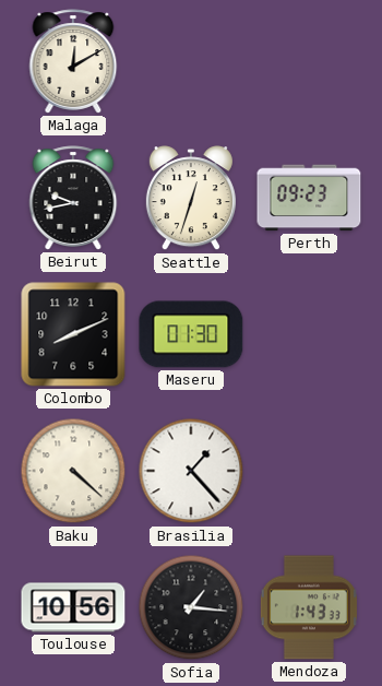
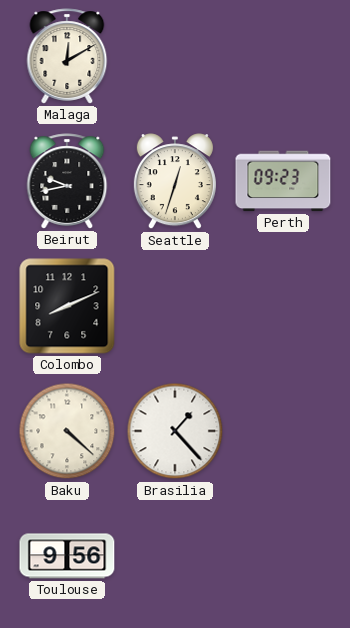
Maseru: 01:30 -> none
Toulouse: 10:56 -> 9:56
Sofia: 1:16 -> none
Mendoza: 1:43 -> none
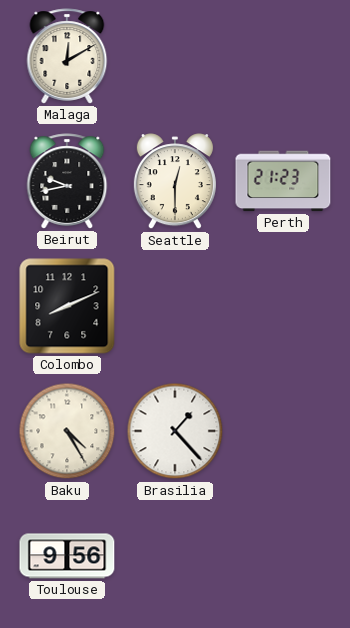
Seattle: 12:33 -> 12:30
Perth: 09:23 -> 21:23
Baku: 4:22 -> 4:25
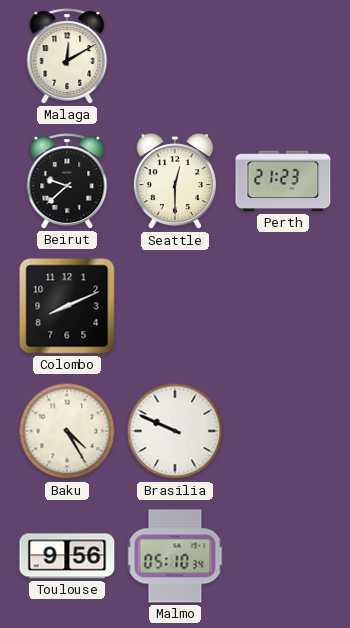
Beirut: 9:43 -> 9:38
Brasilia: 1:23 -> 9:49
Malmo: none -> 05:10
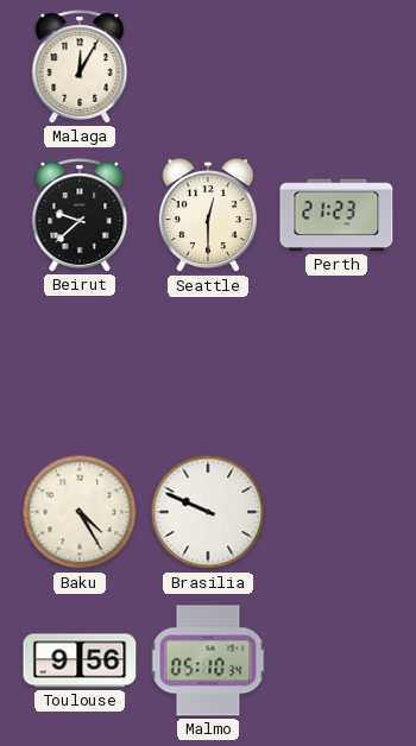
Malaga: 12:10 -> 12:05
Colombo: 8:11 -> none
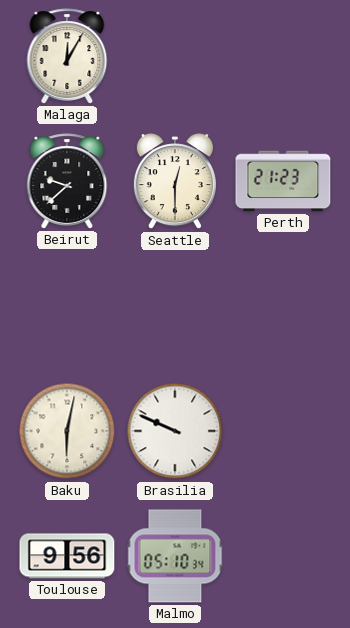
Baku: 4:25 -> 6:02
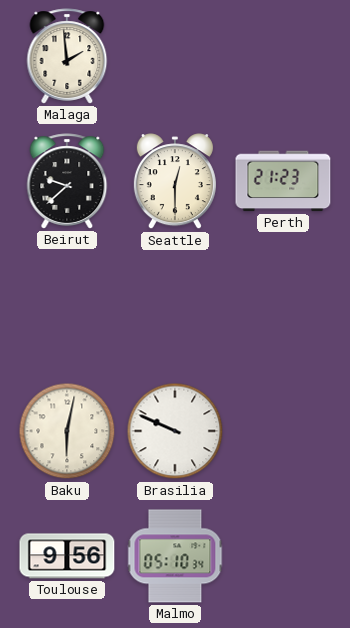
Malaga: 12:05 -> 1:59
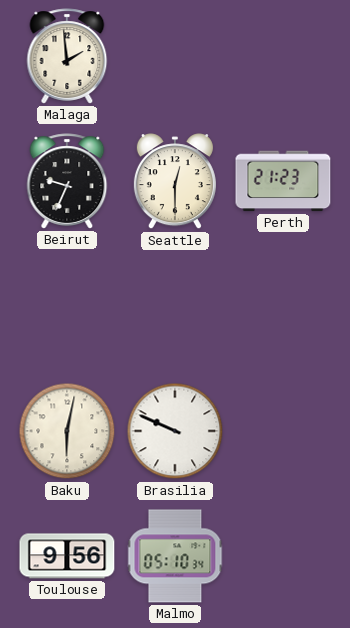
Beirut: 9:38 -> 9:34
